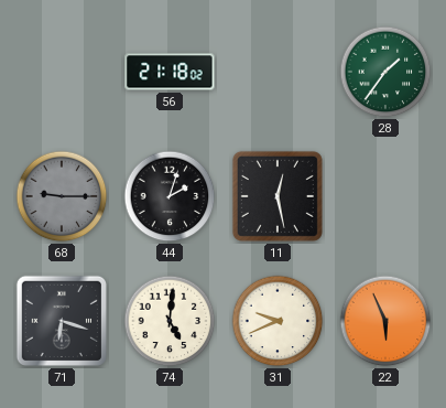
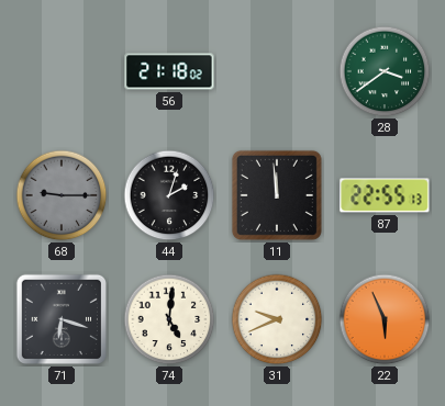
28: 1:36 -> 3:39
11: 12:28 -> 11:59
87: none -> 22:55
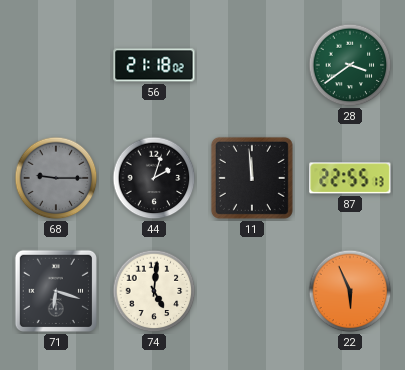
31: 9:41 -> none
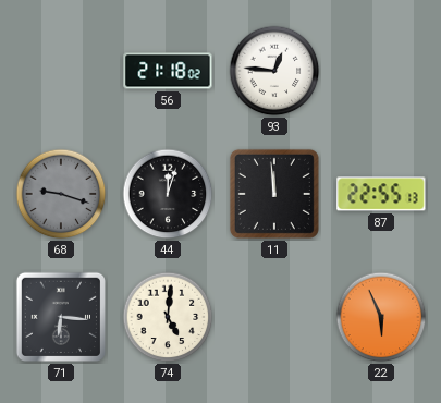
93: none -> 12:46
28: 3:39 -> none
68: 9:15 -> 9:18
44: 2:03 -> 12:03
71: 6:18 -> 6:16
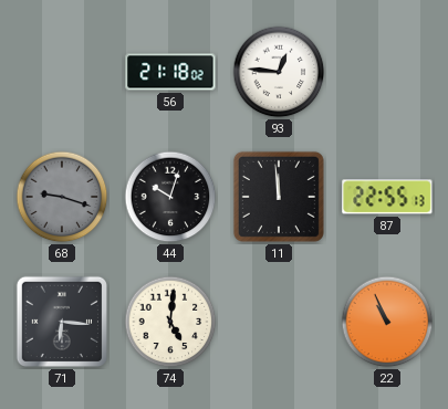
44: 12:03 -> 10:03
22: 5:56 -> 10:56
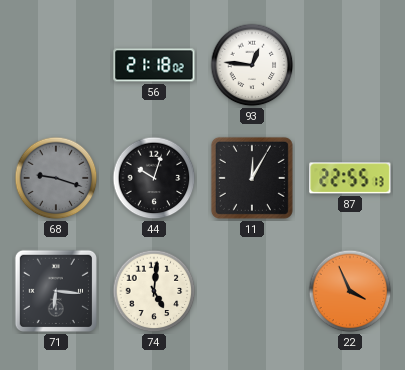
11: 11:59 -> 12:05
22: 10:56 -> 3:56
